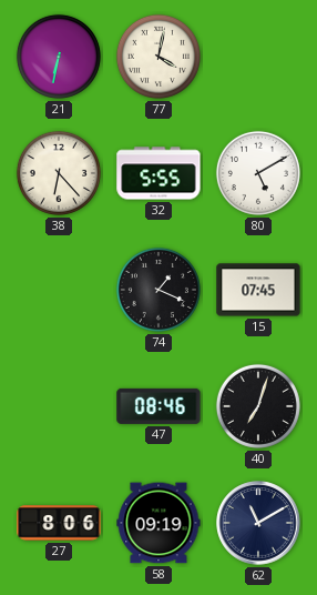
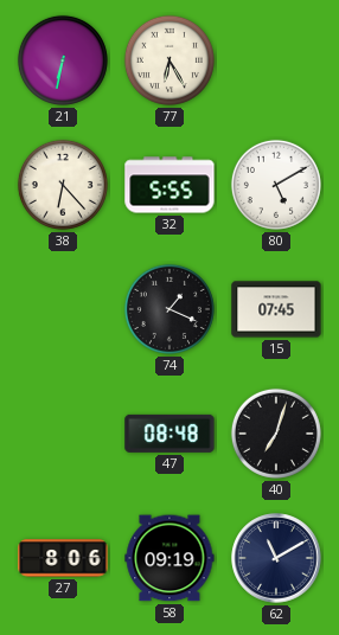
77: 4:02 -> 6:25
47: 08:46 -> 08:48
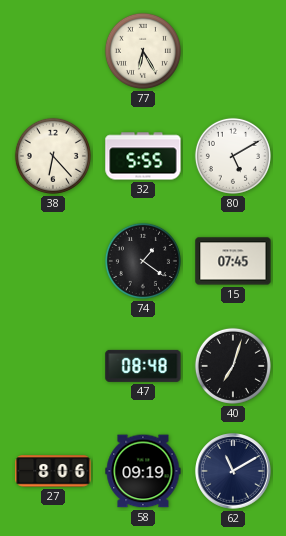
21: 6:32 -> none
74: 1:19 -> 1:21
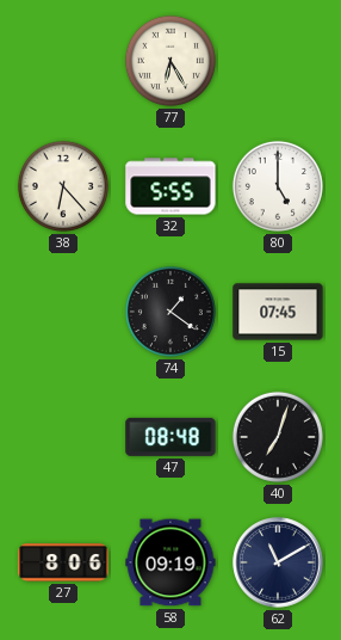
80: 5:10 -> 5:00
